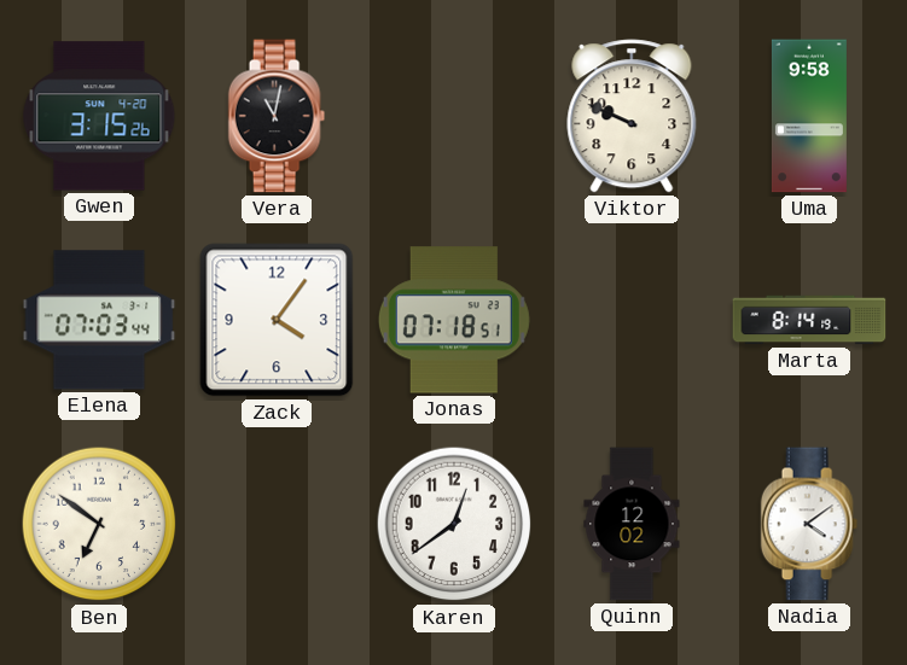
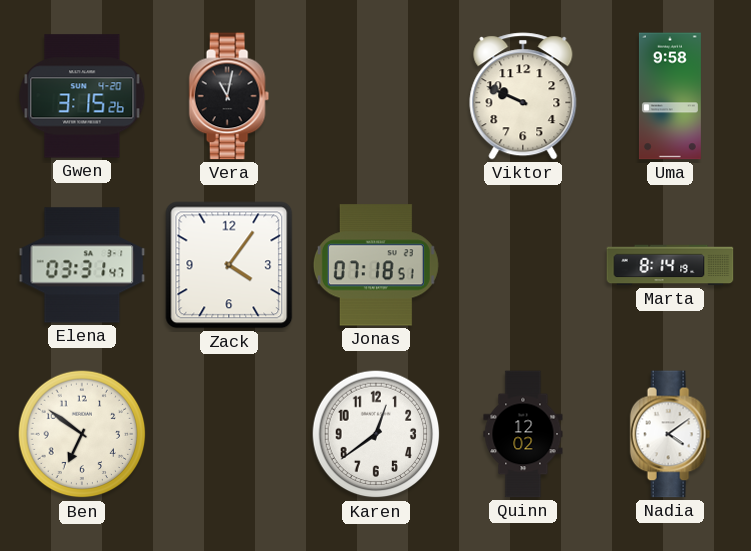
Elena: 07:03 -> 03:31
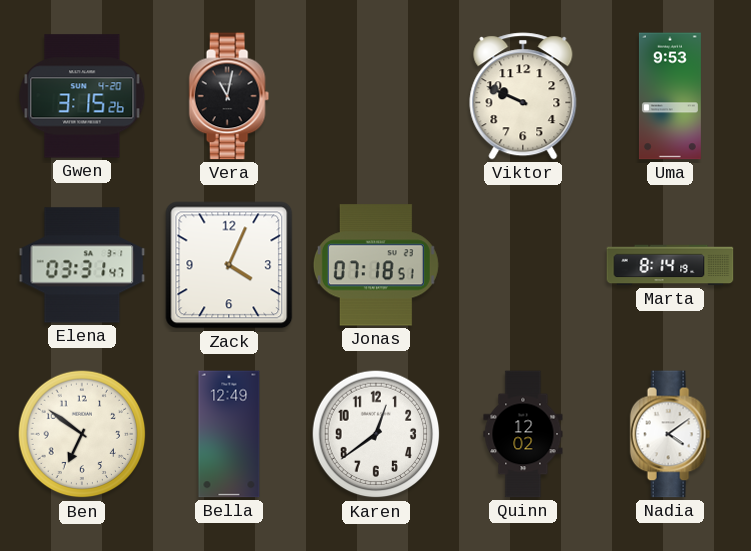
Uma: 9:58 -> 9:53
Zack: 4:06 -> 4:04
Bella: none -> 12:49
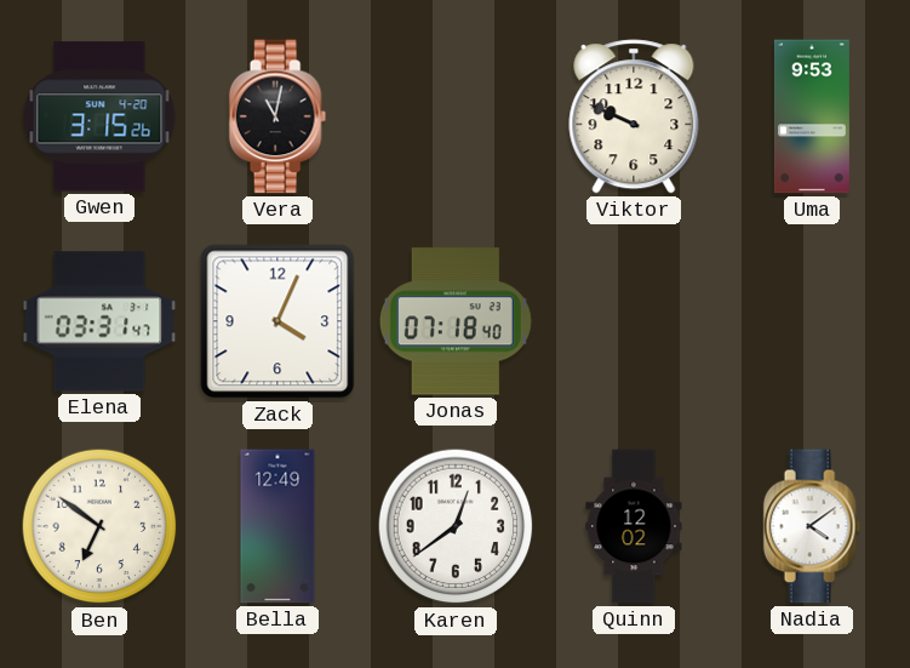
Jonas: 07:18:51 -> 07:18:40
Marta: 8:14 -> none
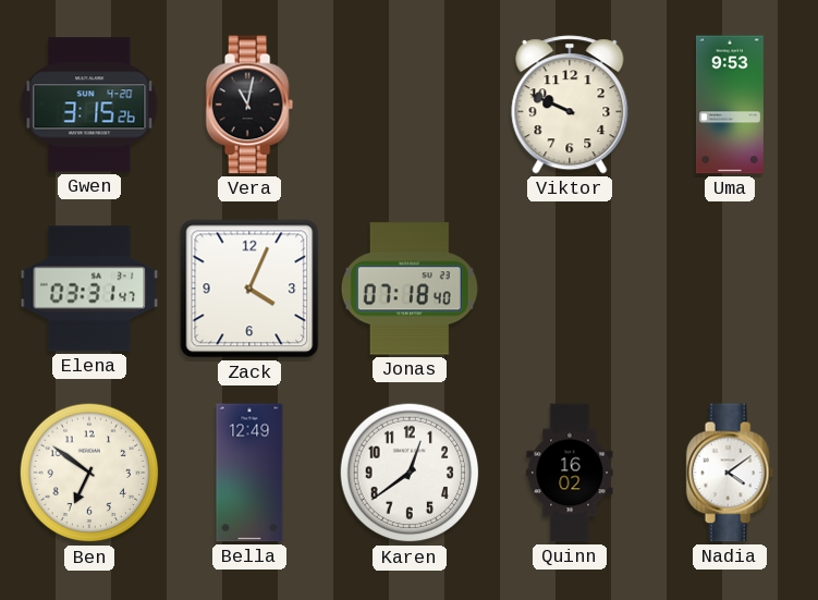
Quinn: 12:02 -> 16:02
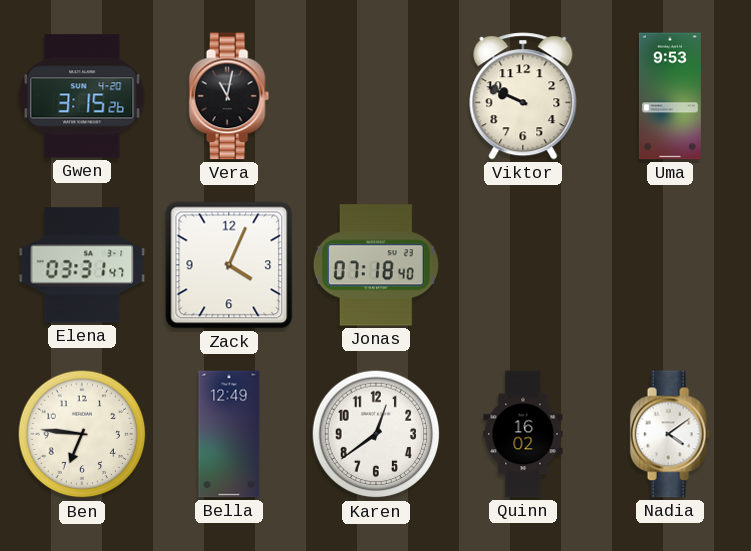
Ben: 6:51 -> 6:46
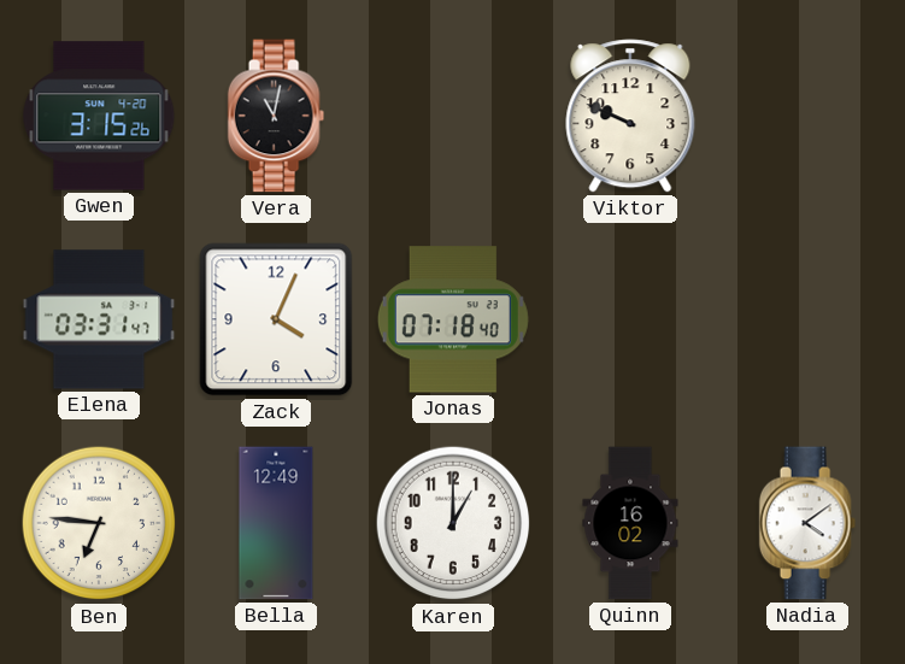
Uma: 9:53 -> none
Karen: 12:39 -> 1:00
